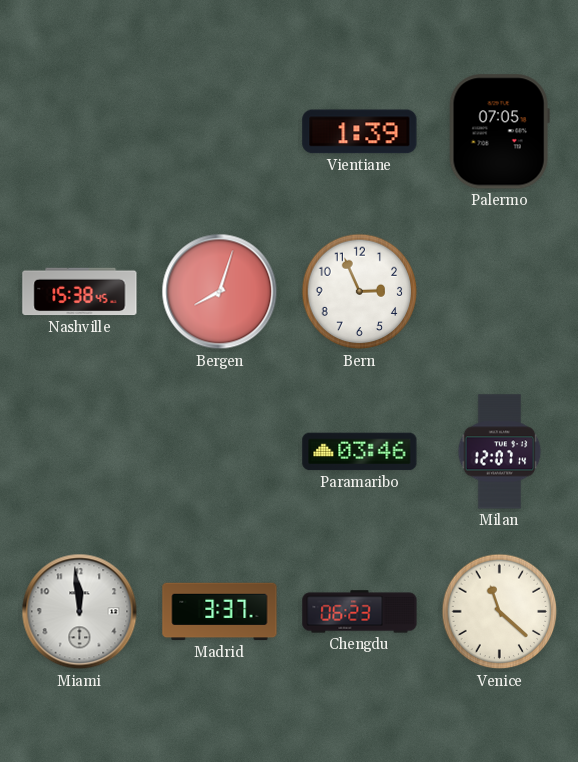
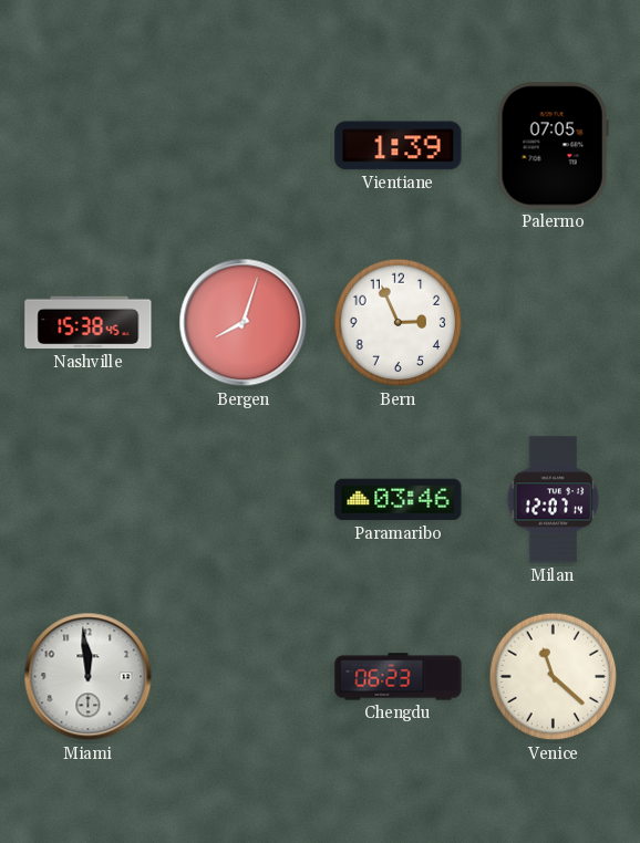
Madrid: 3:37 -> none
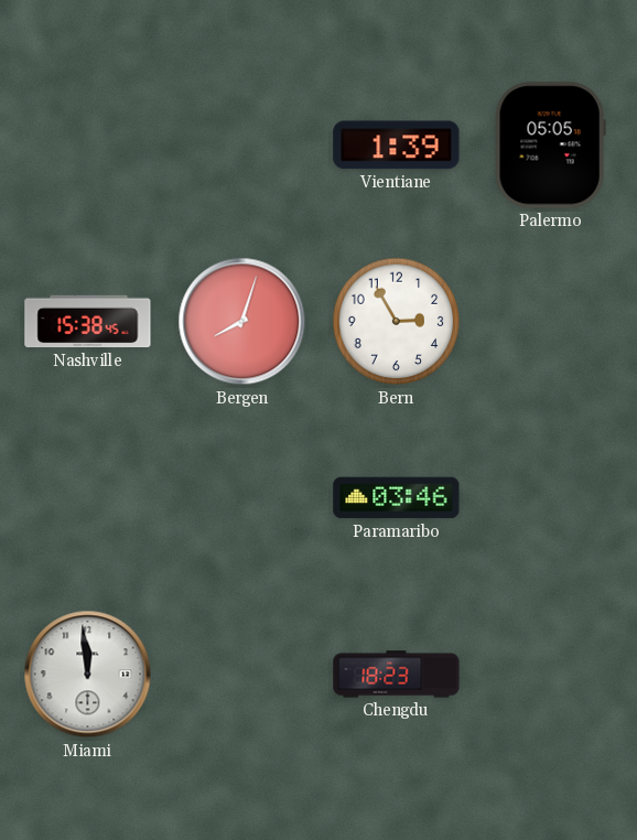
Palermo: 07:05 -> 05:05
Bern: 2:56 -> 2:55
Milan: 12:07 -> none
Chengdu: 06:23 -> 18:23
Venice: 11:22 -> none
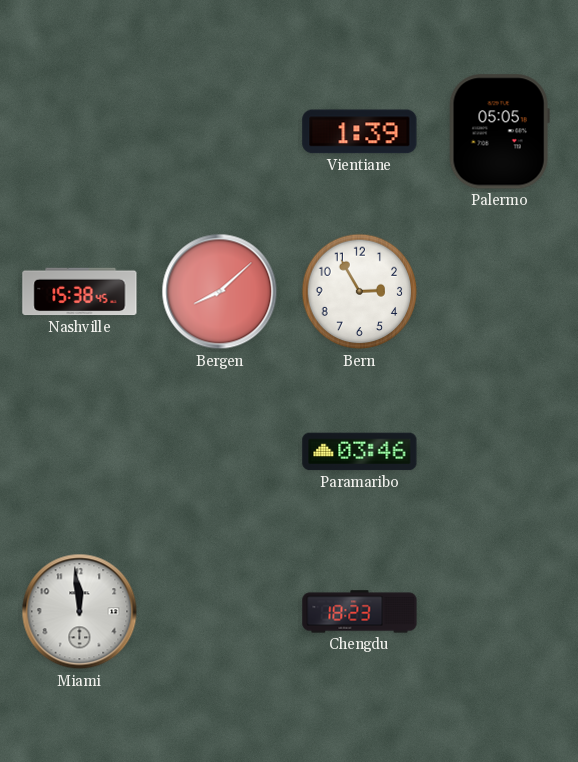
Bergen: 8:03 -> 8:08
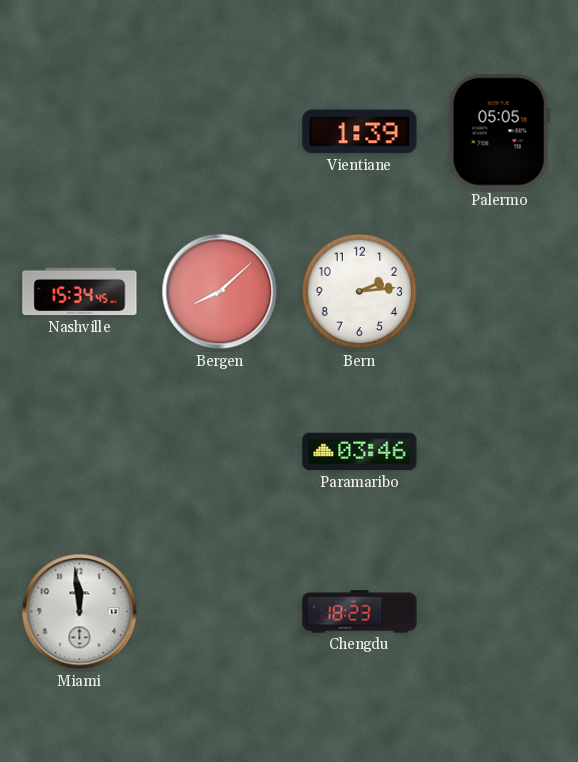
Nashville: 15:38 -> 15:34
Bern: 2:55 -> 2:14
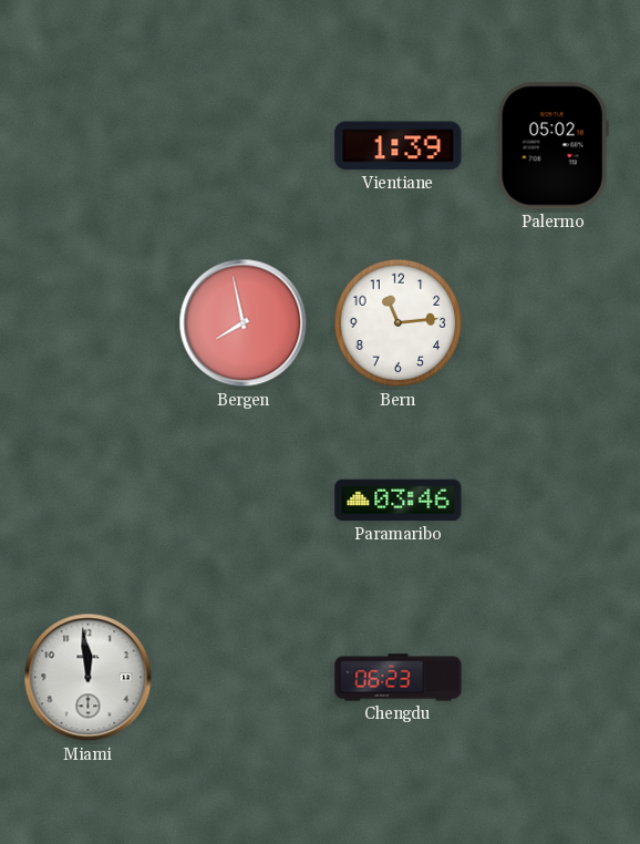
Palermo: 05:05 -> 05:02
Nashville: 15:34 -> none
Bergen: 8:08 -> 7:58
Bern: 2:14 -> 11:14
Chengdu: 18:23 -> 06:23
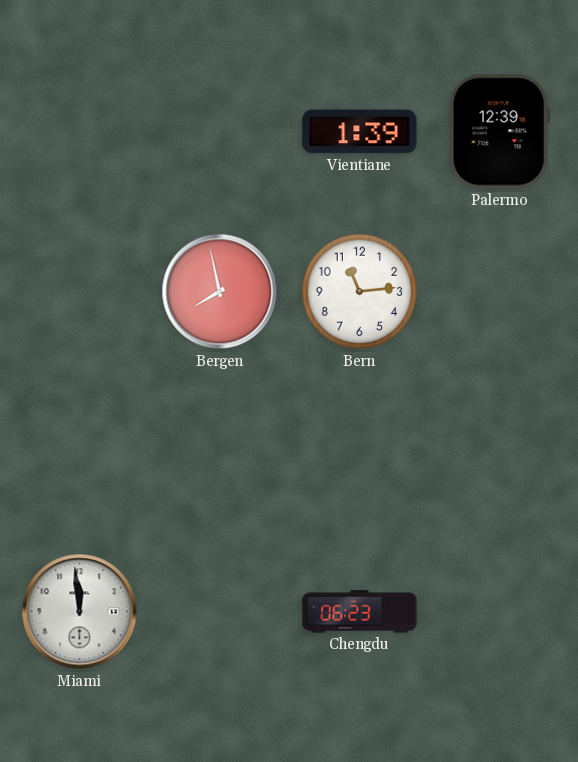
Palermo: 05:02 -> 12:39
Paramaribo: 03:46 -> none
